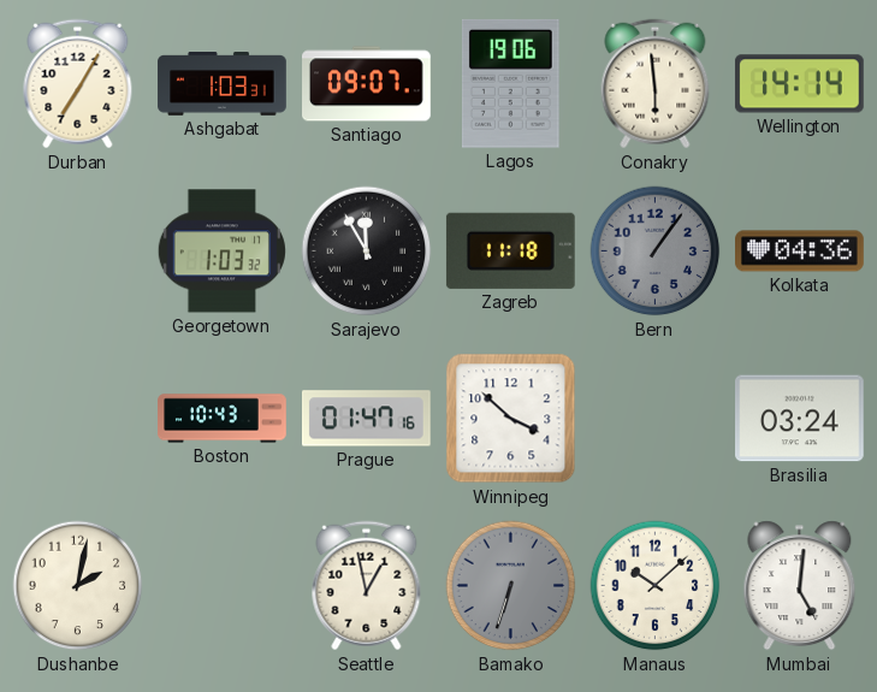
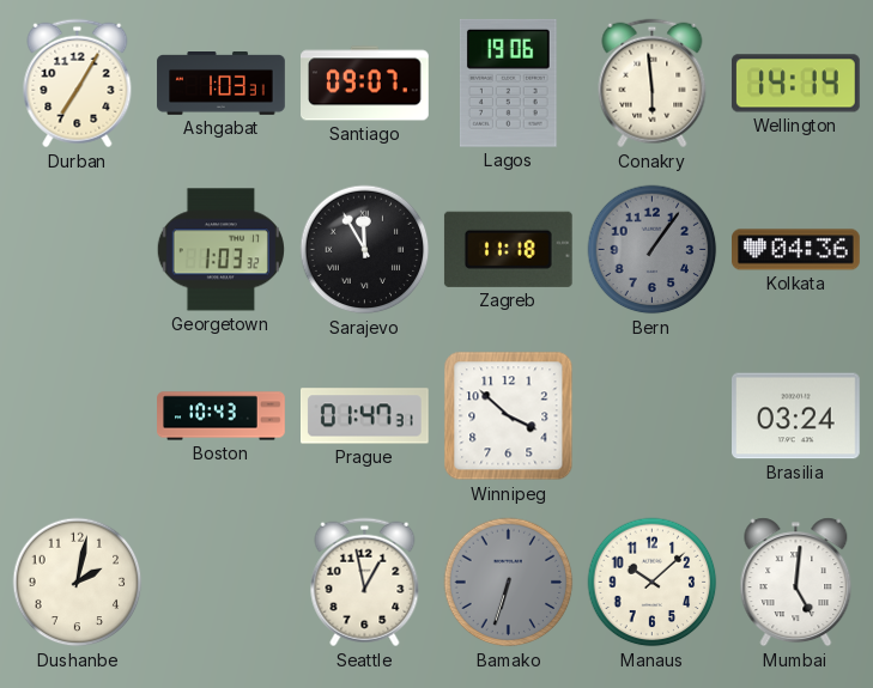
Prague: 01:47:16 -> 01:47:31
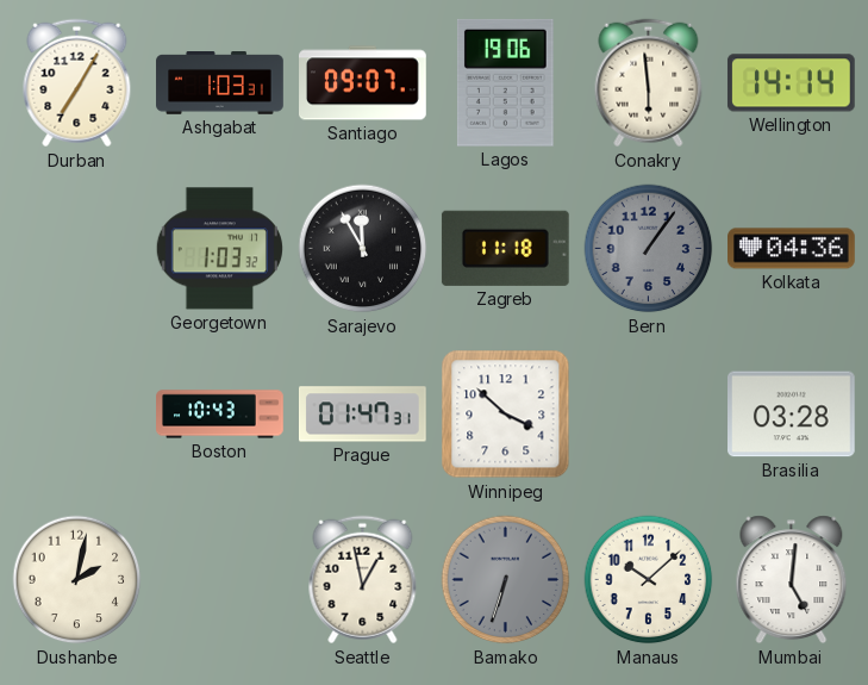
Brasilia: 03:24 -> 03:28
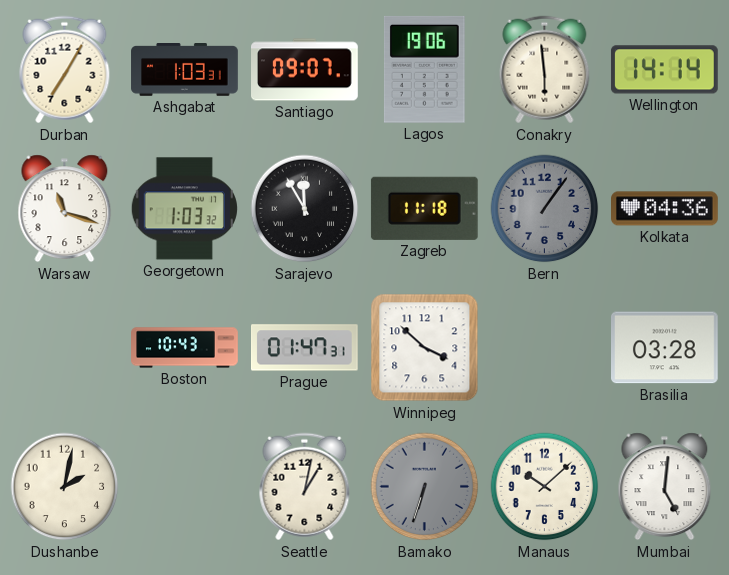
Warsaw: none -> 11:18
Seattle: 12:58 -> 1:02
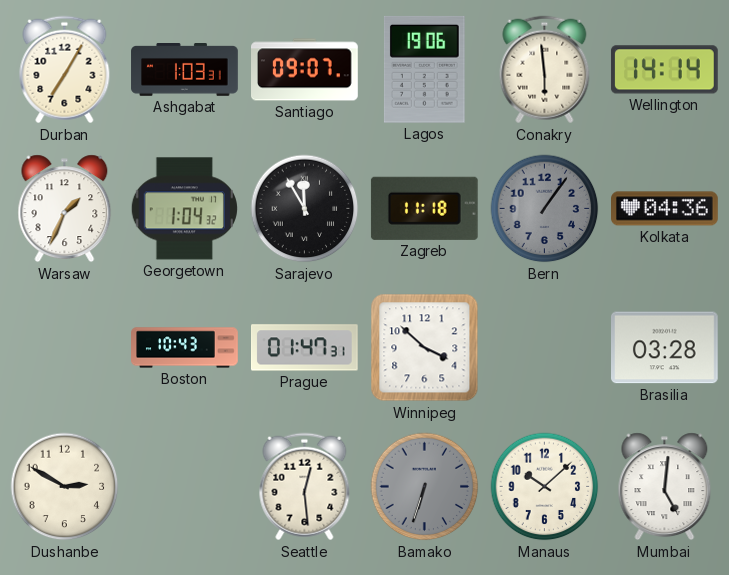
Warsaw: 11:18 -> 1:34
Georgetown: 1:03 -> 1:04
Dushanbe: 2:02 -> 2:50
Seattle: 1:02 -> 12:29
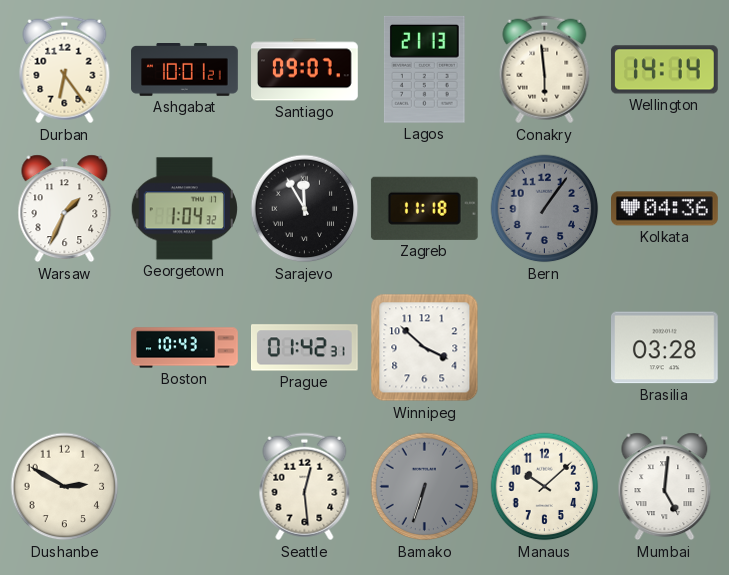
Durban: 7:05 -> 6:24
Ashgabat: 1:03 -> 10:01
Lagos: 19:06 -> 21:13
Prague: 01:47 -> 01:42
